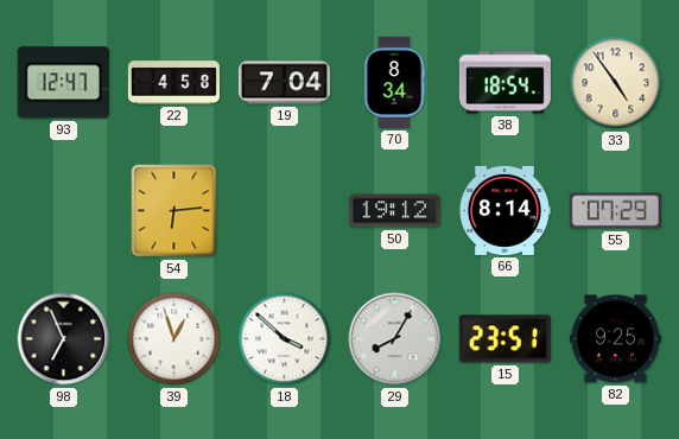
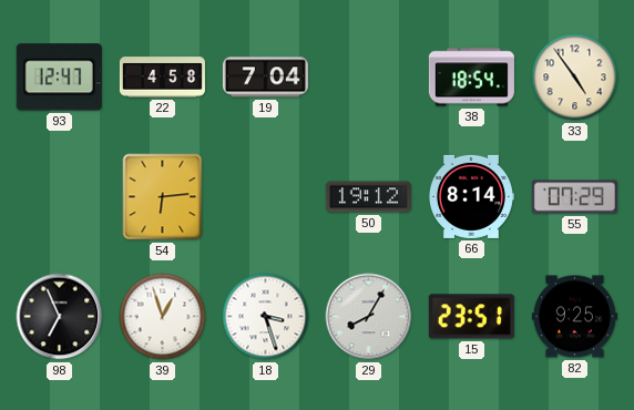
70: 8:34 -> none
18: 3:52 -> 3:27
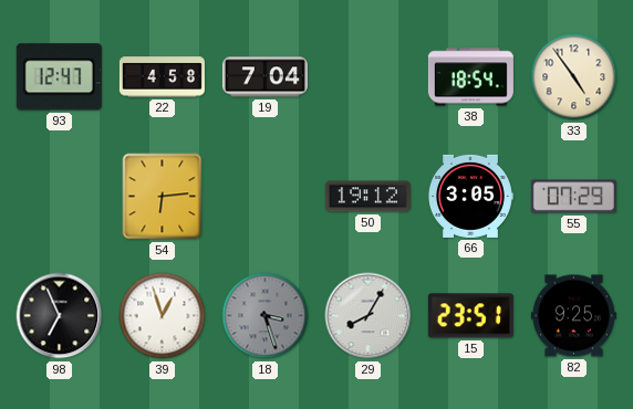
66: 8:14 -> 3:05
18 dial: white -> grey
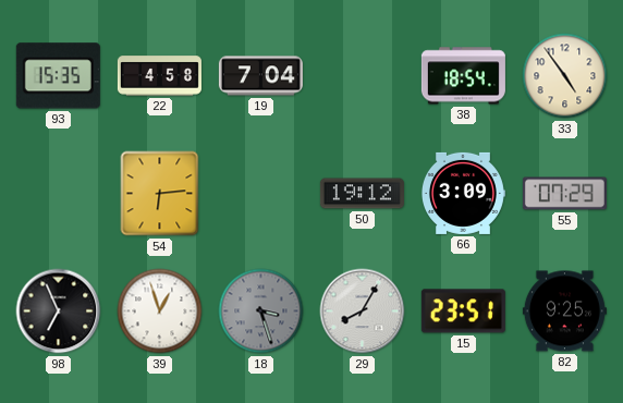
93: 12:47 -> 15:35
66: 3:05 -> 3:09
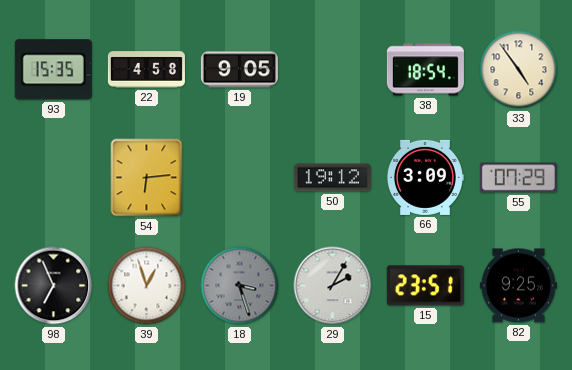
19: 7:04 -> 9:05
29: 8:05 -> 2:05
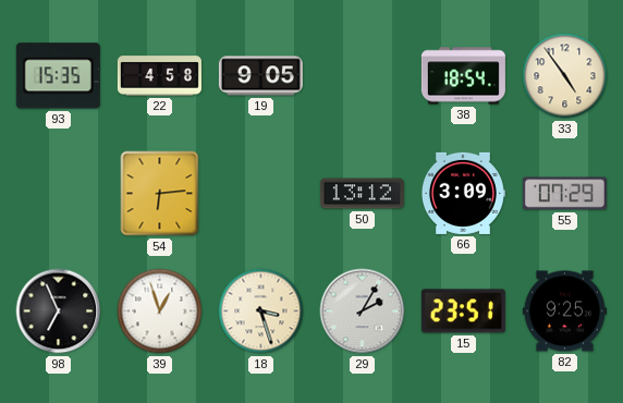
50: 19:12 -> 13:12
18 dial: grey -> cream
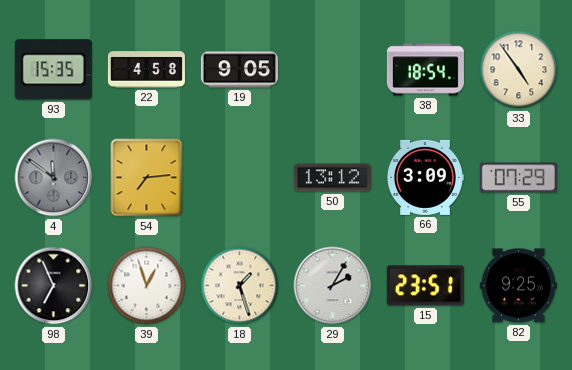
4: none -> 11:51
54: 6:14 -> 7:14
18: 3:27 -> 1:27
